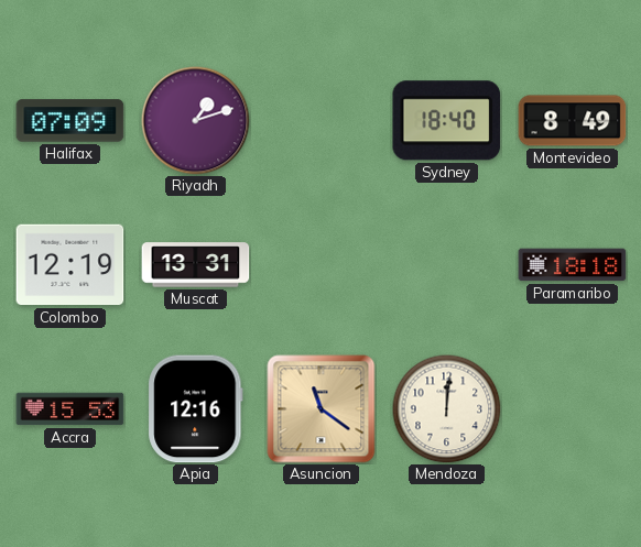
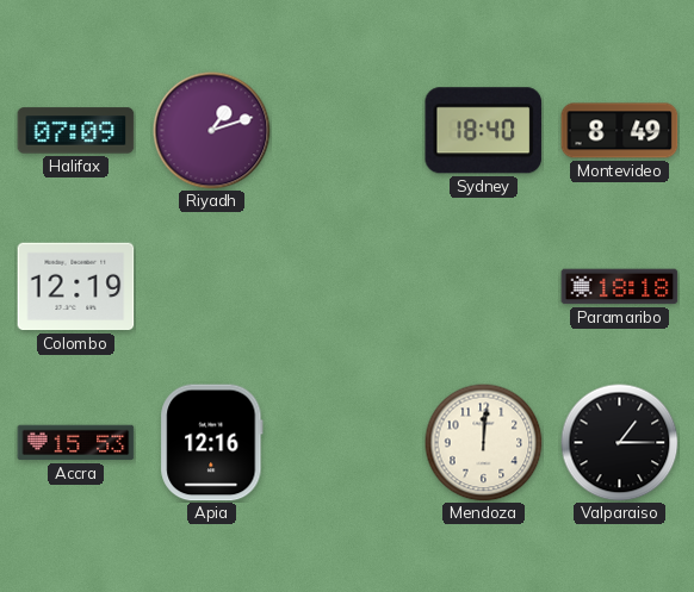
Muscat: 13:31 -> none
Asuncion: 11:21 -> none
Valparaiso: none -> 1:15
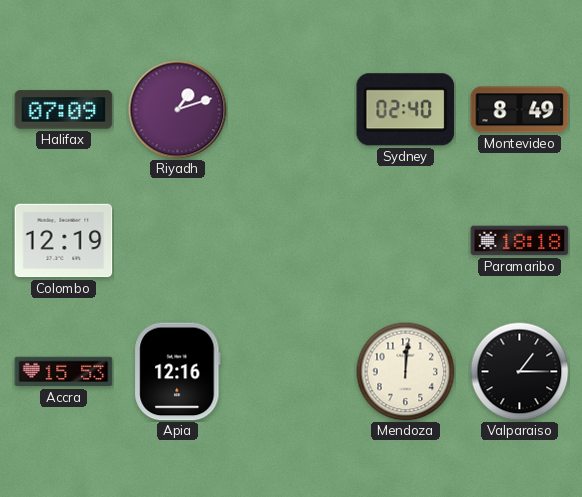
Sydney: 18:40 -> 02:40
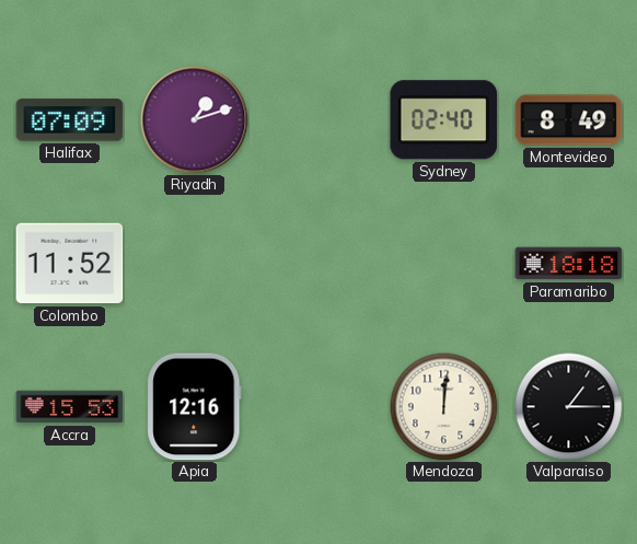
Colombo: 12:19 -> 11:52
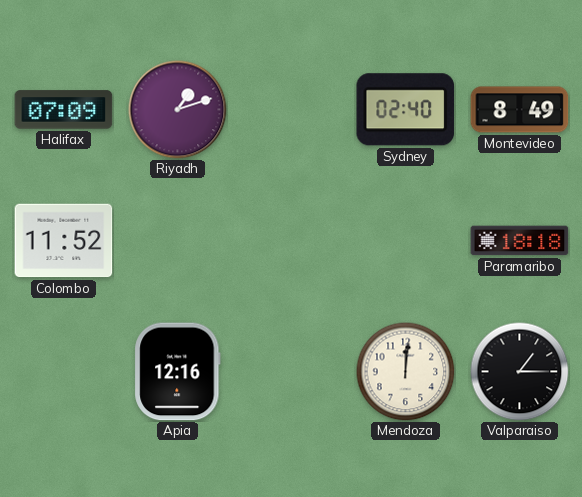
Accra: 15:53 -> none
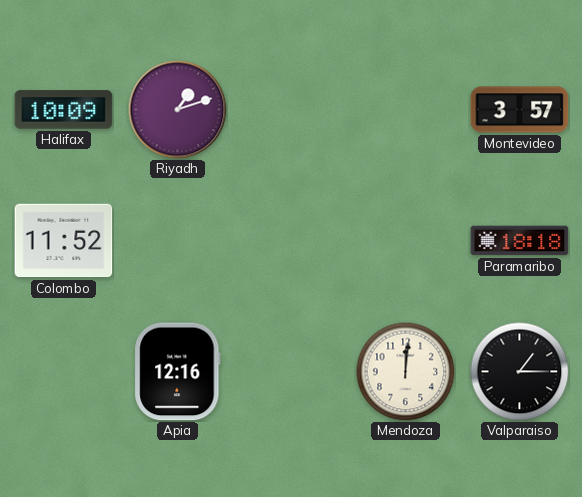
Halifax: 07:09 -> 10:09
Sydney: 02:40 -> none
Montevideo: 8:49 -> 3:57
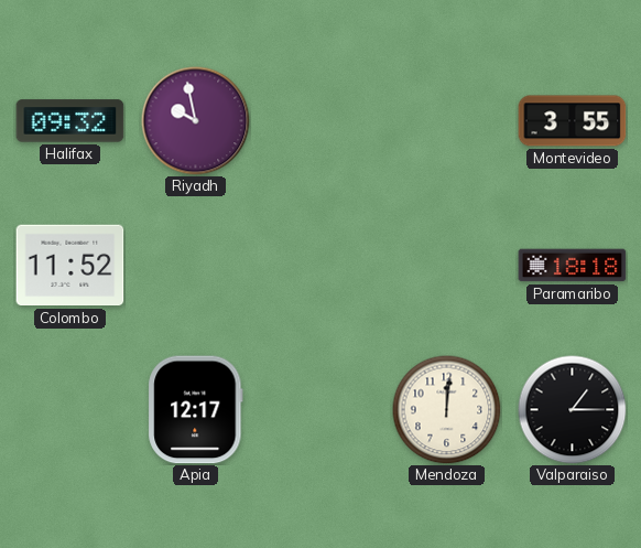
Halifax: 10:09 -> 09:32
Riyadh: 1:12 -> 9:58
Montevideo: 3:57 -> 3:55
Apia: 12:16 -> 12:17
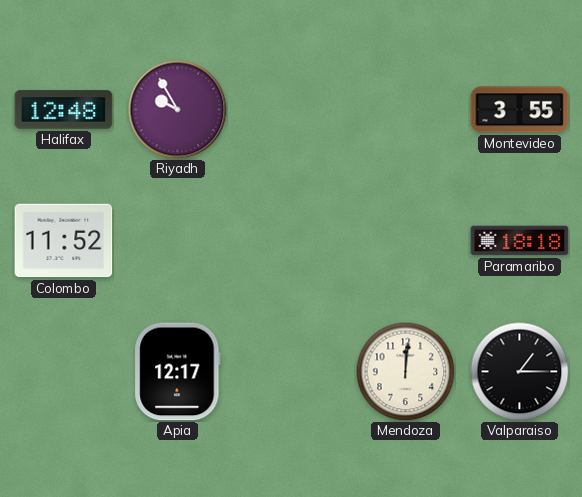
Halifax: 09:32 -> 12:48
Riyadh: 9:58 -> 9:55
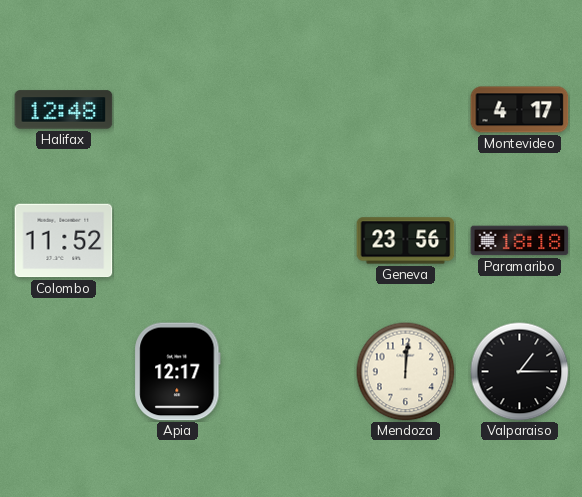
Riyadh: 9:55 -> none
Montevideo: 3:55 -> 4:17
Geneva: none -> 23:56
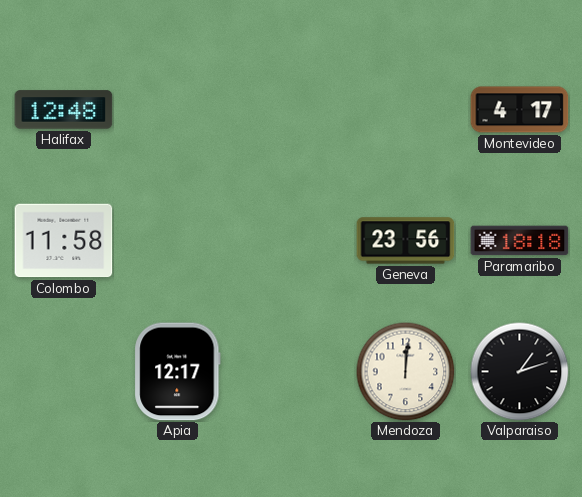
Colombo: 11:52 -> 11:58
Valparaiso: 1:15 -> 1:12
